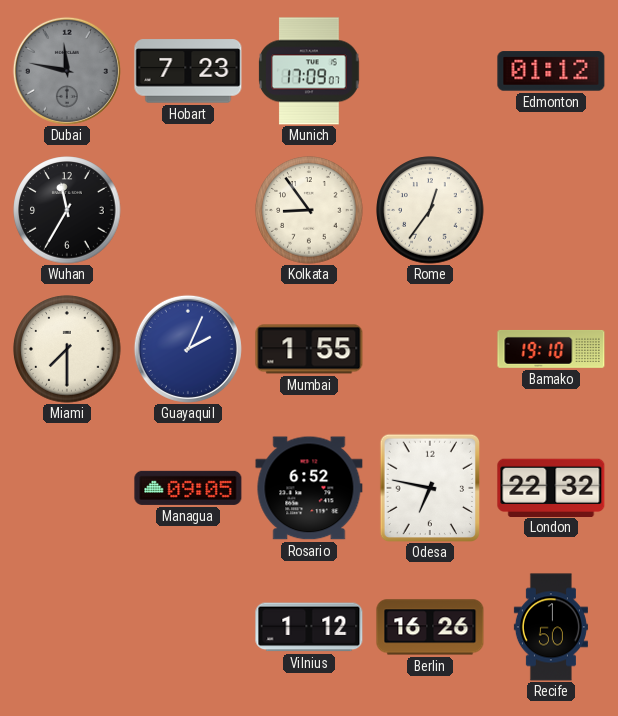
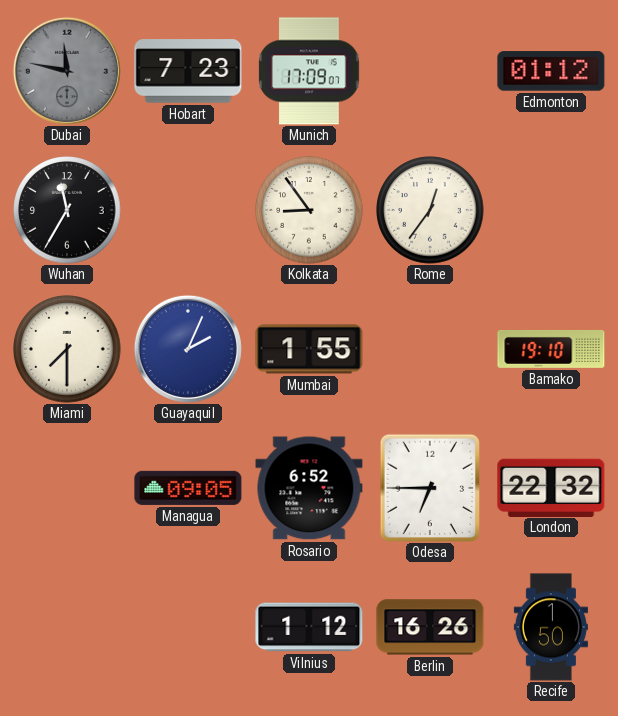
Odesa: 6:47 -> 6:45
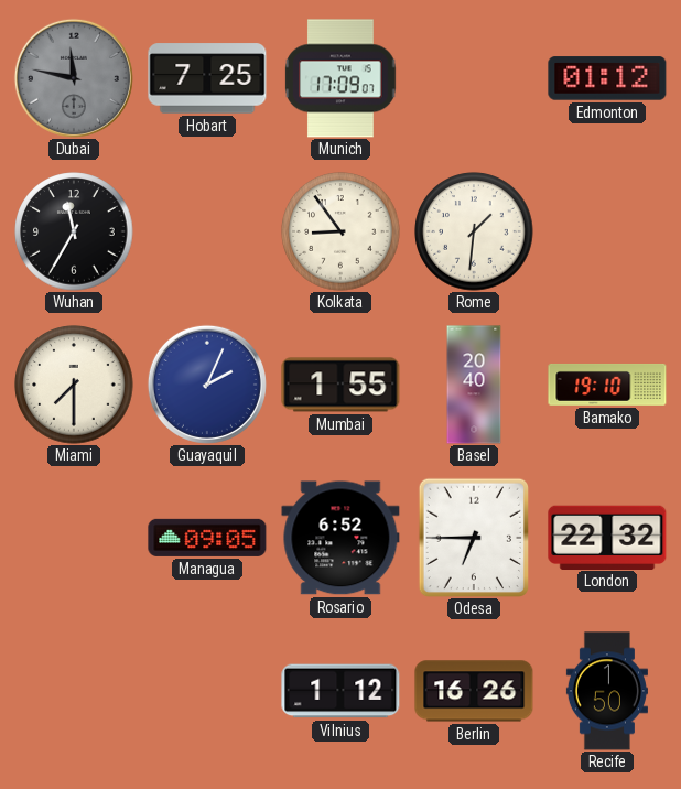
Hobart: 7:23 -> 7:25
Rome: 12:36 -> 1:31
Basel: none -> 20:40
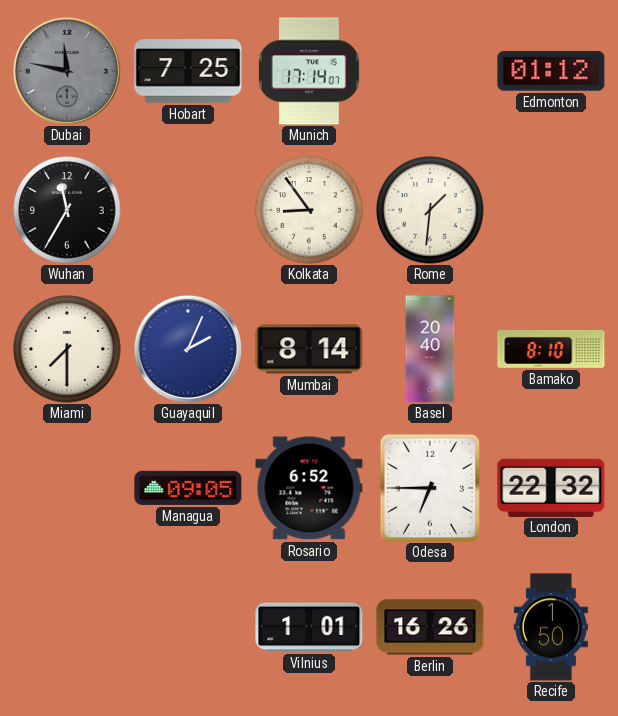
Munich: 17:09 -> 17:14
Mumbai: 1:55 -> 8:14
Bamako: 19:10 -> 8:10
Vilnius: 1:12 -> 1:01
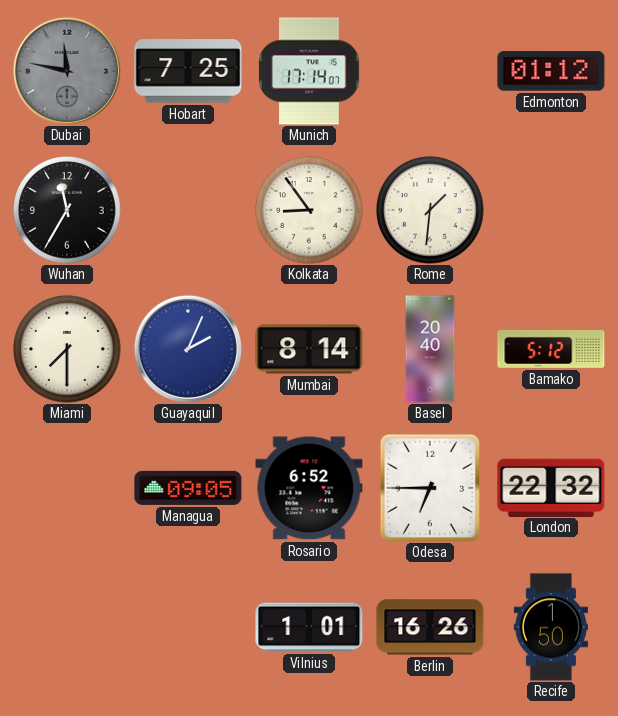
Bamako: 8:10 -> 5:12
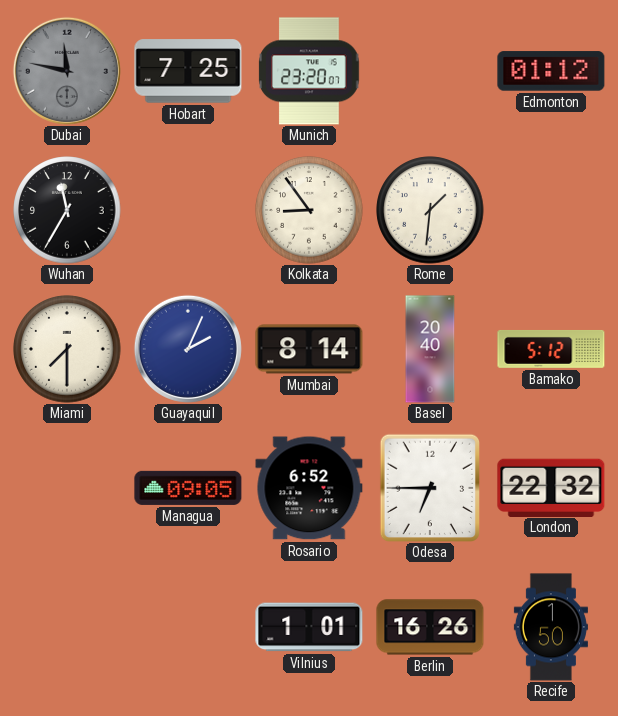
Munich: 17:14 -> 23:20
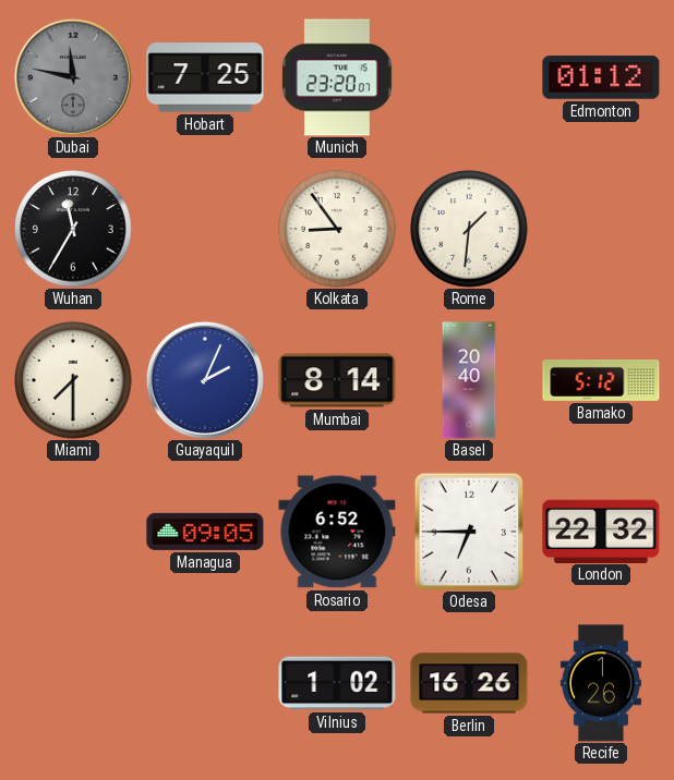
Vilnius: 1:01 -> 1:02
Recife: 1:50 -> 1:26
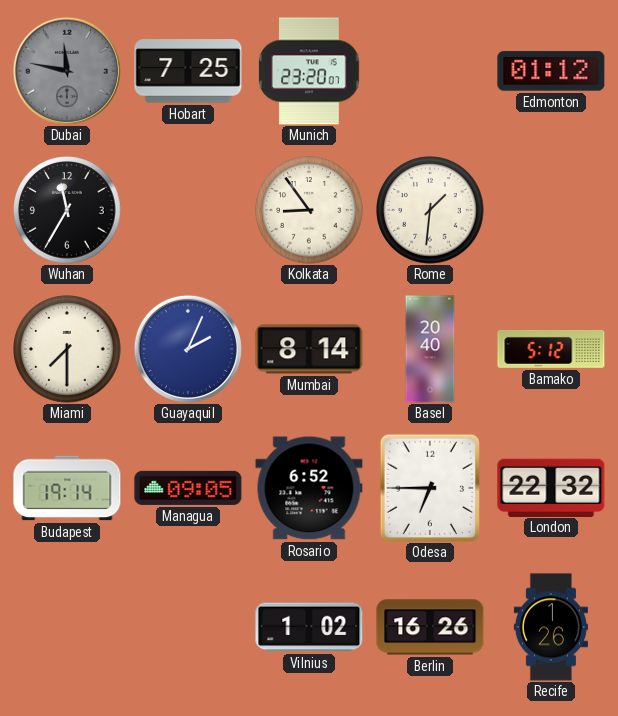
Budapest: none -> 19:14
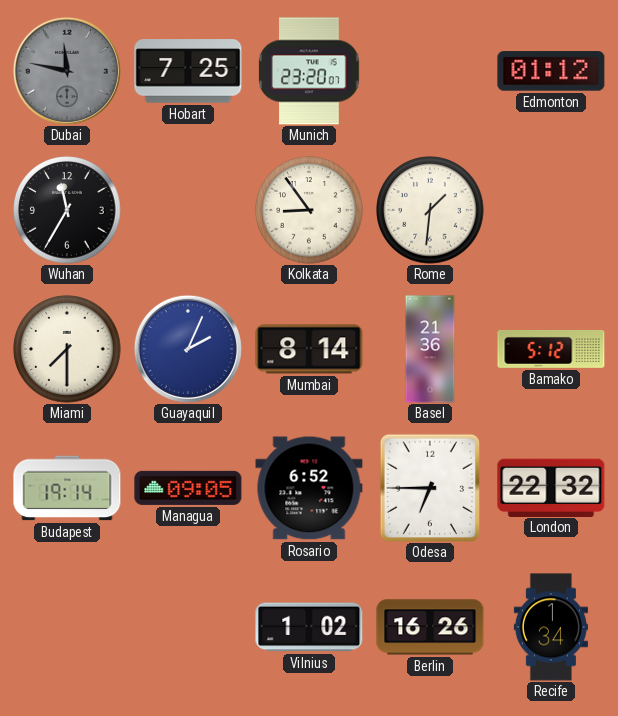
Basel: 20:40 -> 21:36
Recife: 1:26 -> 1:34
